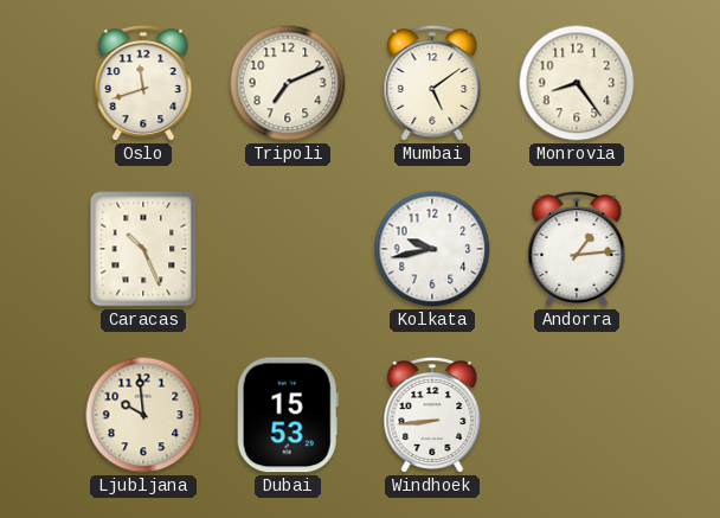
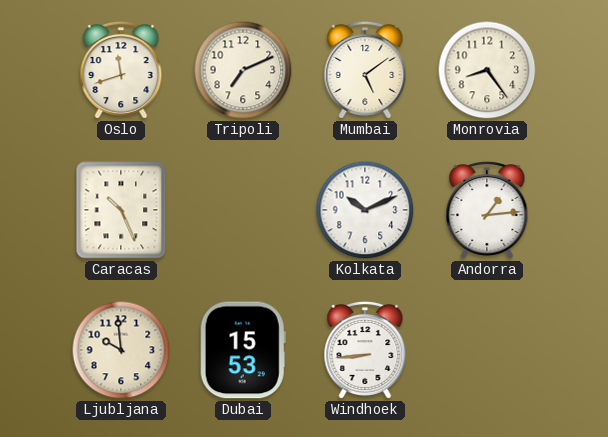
Kolkata: 9:43 -> 10:11
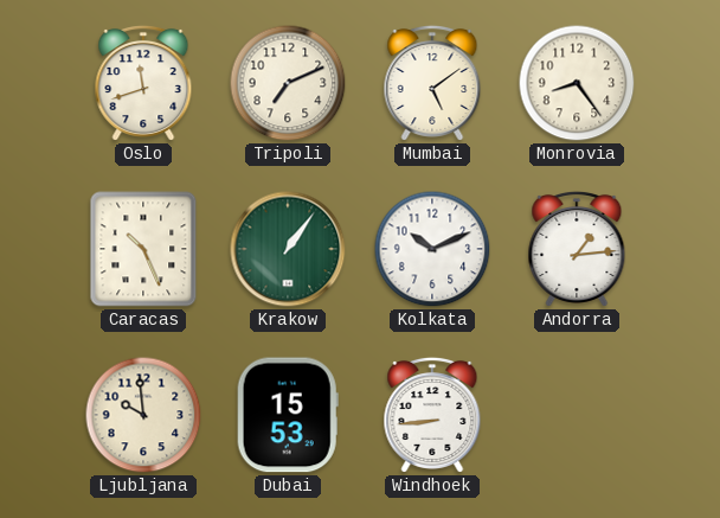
Krakow: none -> 1:06
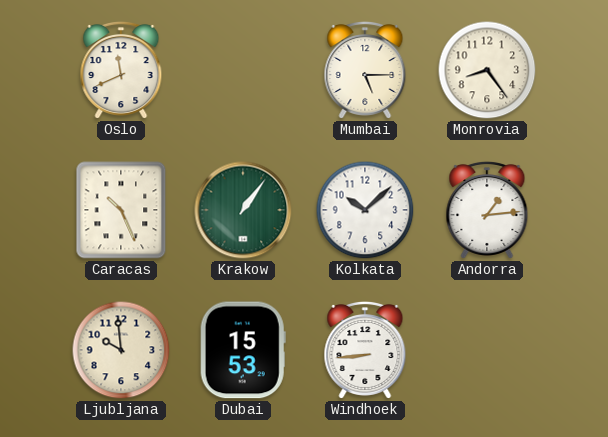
Oslo: 11:42 -> 11:41
Tripoli: 7:11 -> none
Mumbai: 5:09 -> 5:15
Kolkata: 10:11 -> 10:08
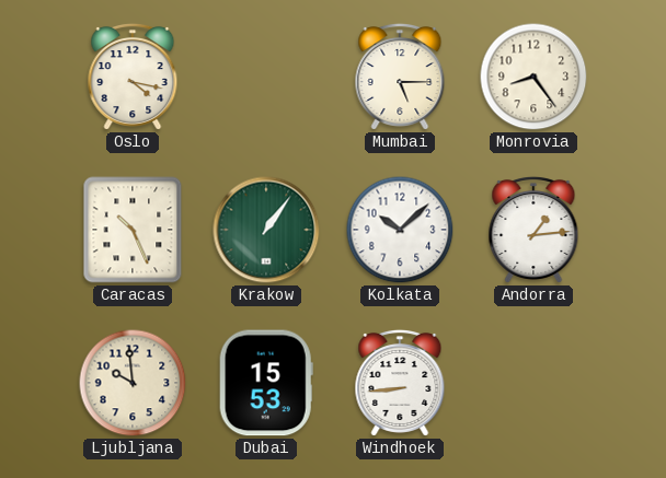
Oslo: 11:41 -> 4:17
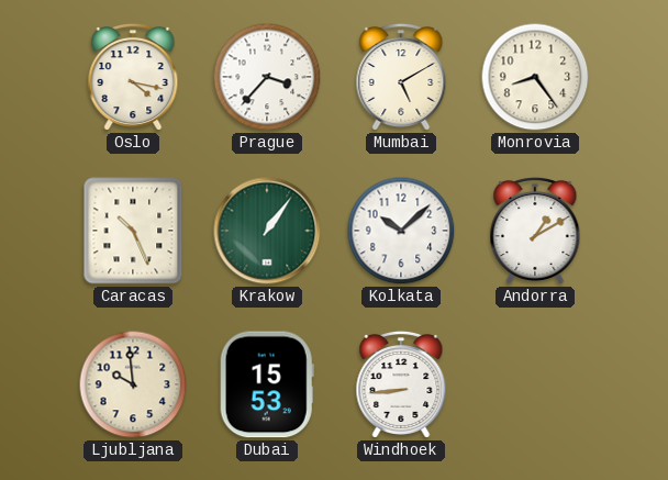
Prague: none -> 3:37
Mumbai: 5:15 -> 5:10
Andorra: 1:14 -> 1:10
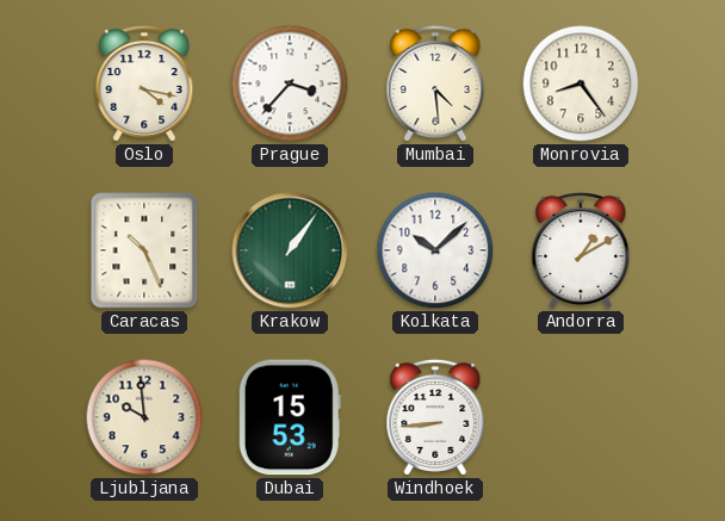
Mumbai: 5:10 -> 4:29
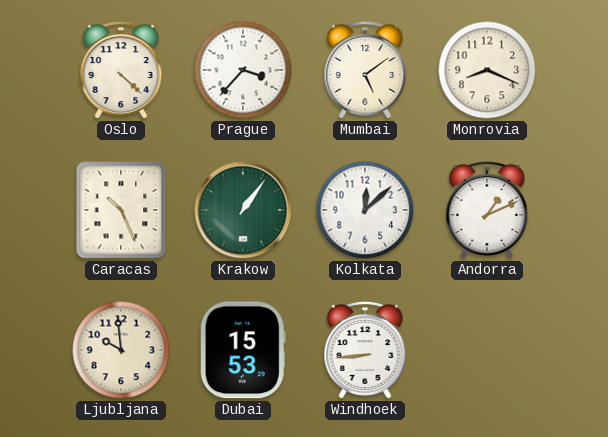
Oslo: 4:17 -> 4:22
Mumbai: 4:29 -> 5:09
Monrovia: 8:24 -> 8:19
Kolkata: 10:08 -> 12:08
Andorra: 1:10 -> 1:11
